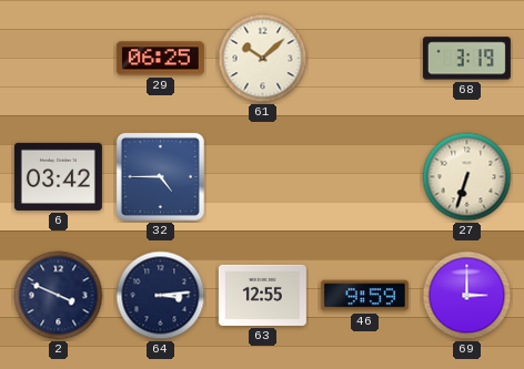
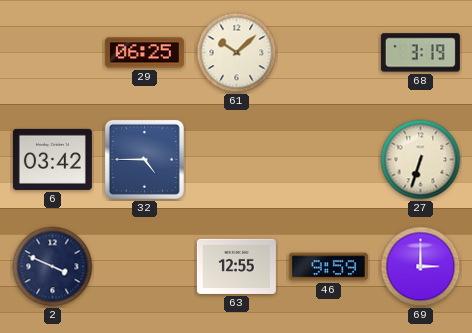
64: 3:14 -> none
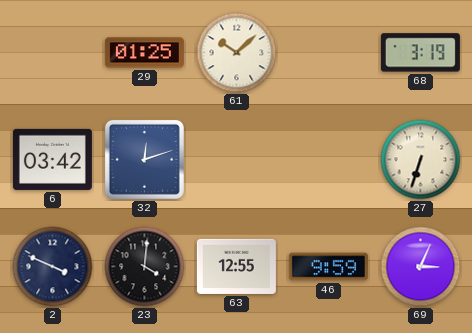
29: 06:25 -> 01:25
32: 4:45 -> 12:12
23: none -> 4:01
69: 3:00 -> 3:04
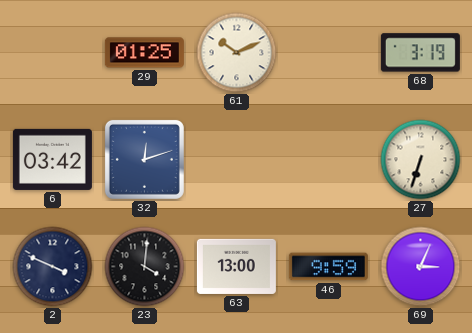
61: 10:08 -> 10:11
63: 12:55 -> 13:00
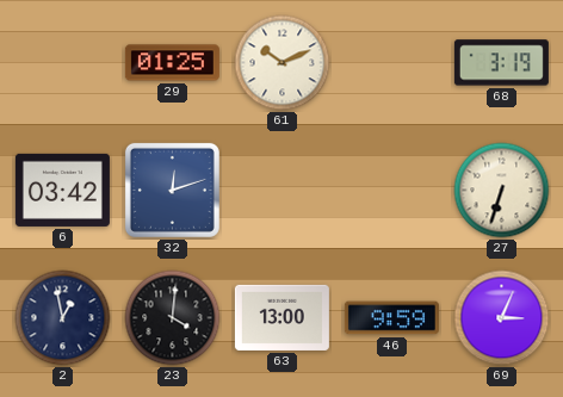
2: 3:49 -> 12:58
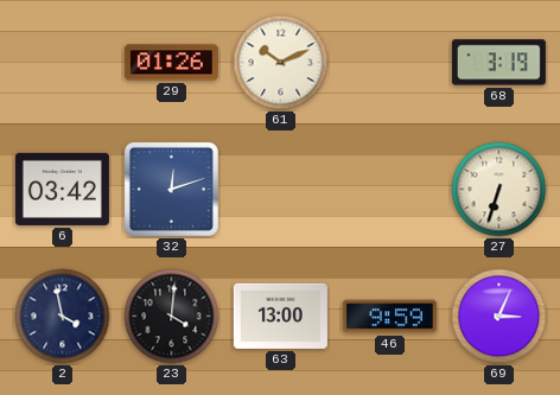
29: 01:25 -> 01:26
2: 12:58 -> 3:58
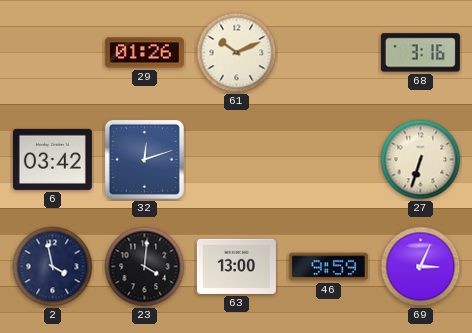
68: 3:19 -> 3:16
